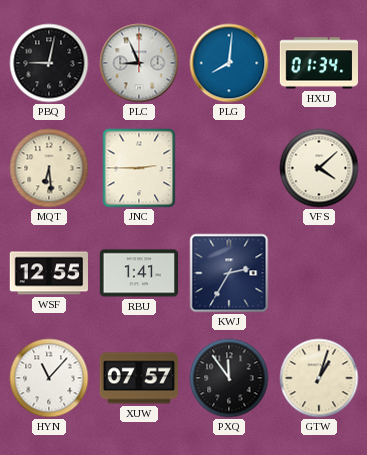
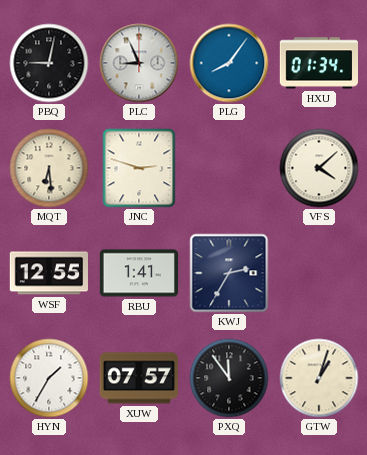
PLG: 8:01 -> 8:06
JNC: 2:45 -> 2:48
HYN: 11:07 -> 1:35
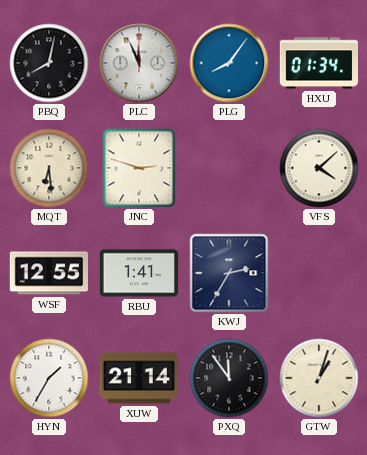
PBQ: 9:02 -> 8:02
PLC: 8:56 -> 11:56
XUW: 07:57 -> 21:14
